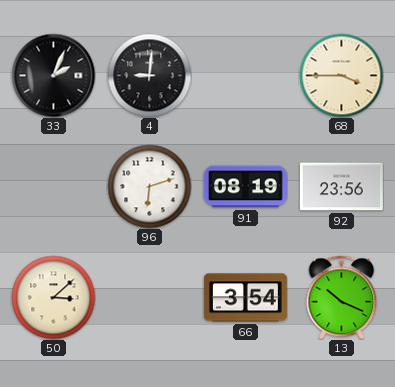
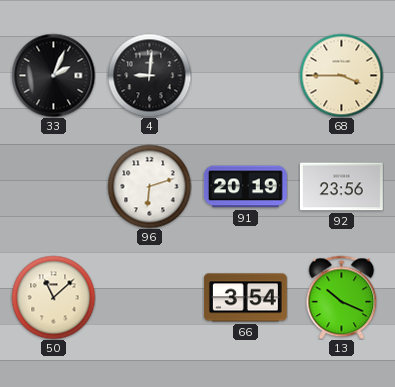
91: 08:19 -> 20:19
50: 3:08 -> 11:08
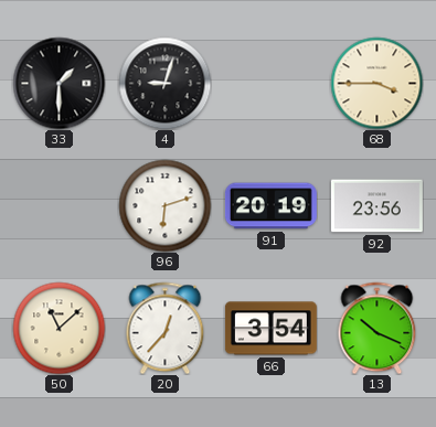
33: 2:04 -> 1:30
4: 9:01 -> 9:03
20: none -> 12:37
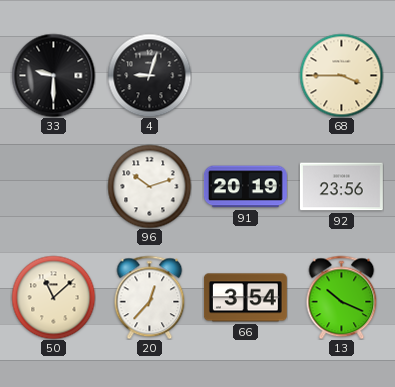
33: 1:30 -> 9:30
96: 6:12 -> 10:12
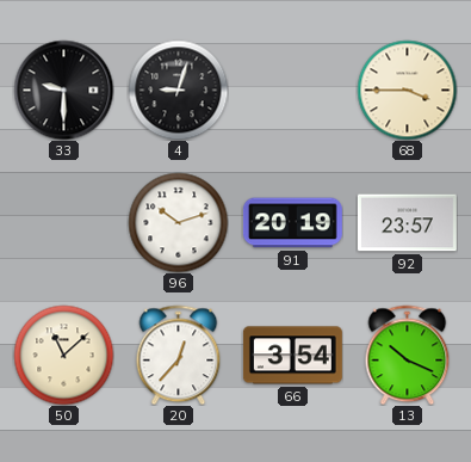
92: 23:56 -> 23:57
